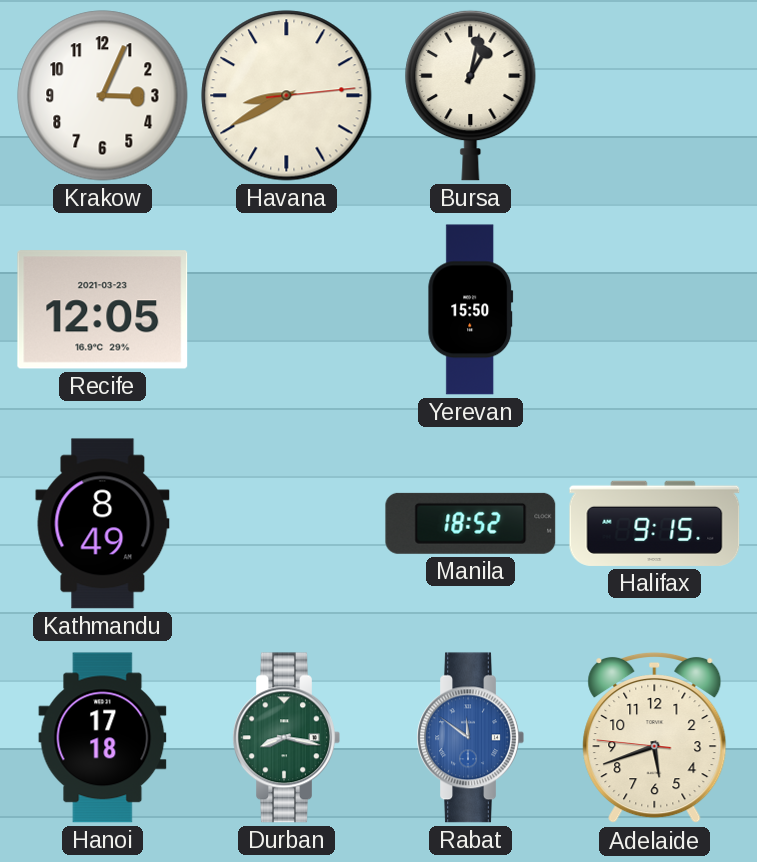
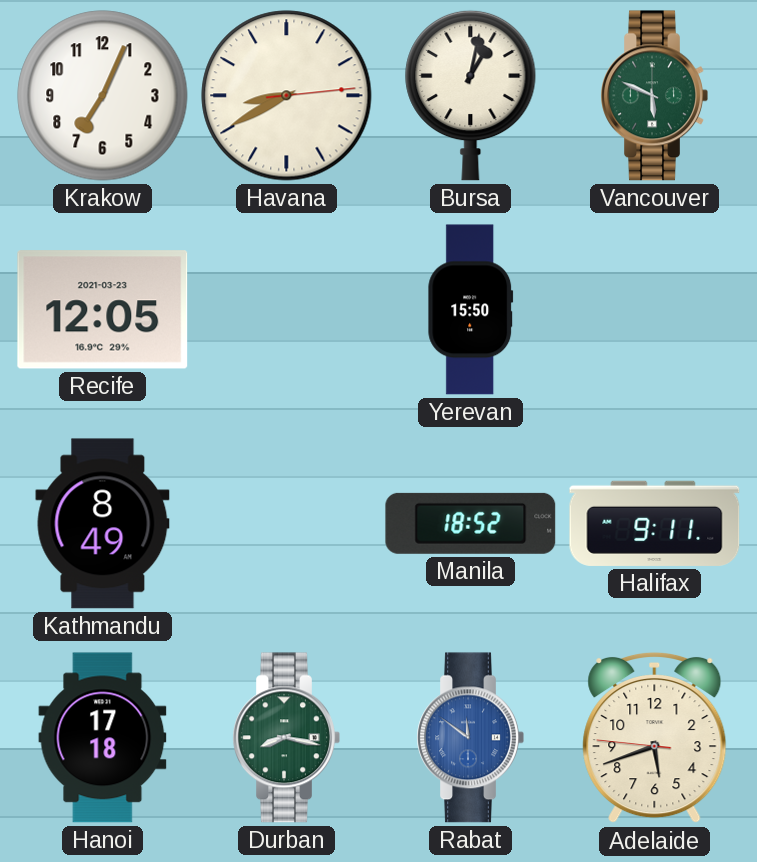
Krakow: 3:04 -> 7:04
Vancouver: none -> 5:49
Halifax: 9:15 -> 9:11
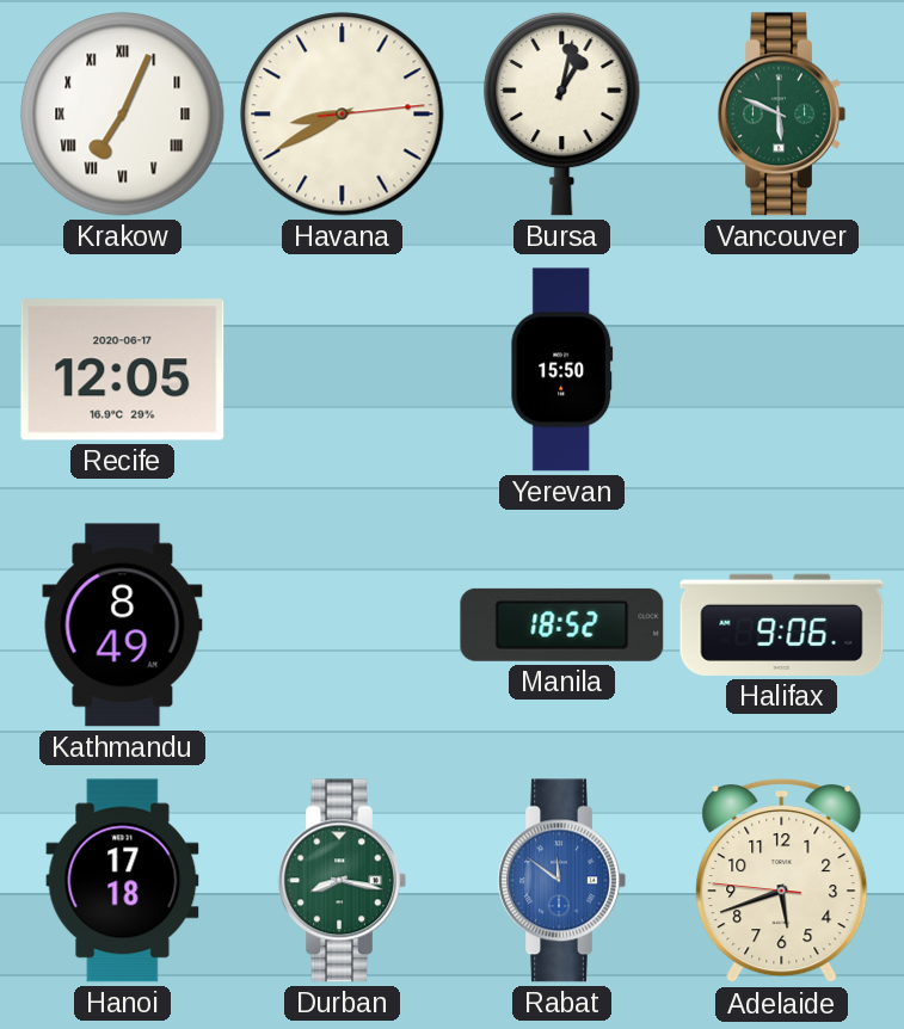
Krakow numerals: Arabic -> Roman
Recife date: 2021-03-23 -> 2020-06-17
Halifax: 9:11 -> 9:06
